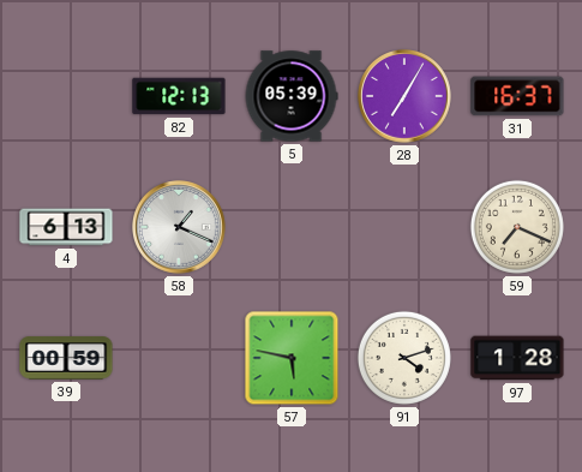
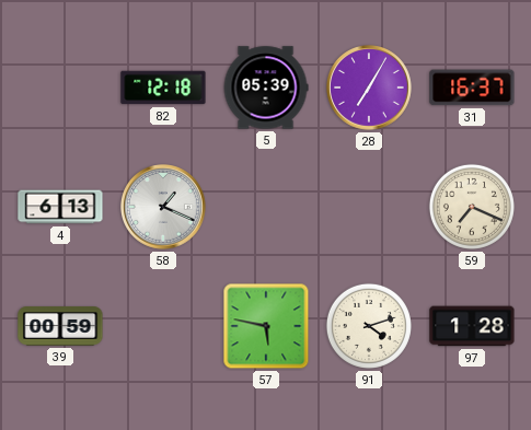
82: 12:13 -> 12:18
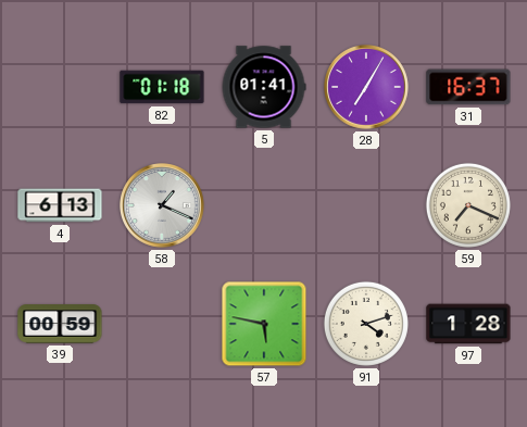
82: 12:18 -> 01:18
5: 05:39 -> 01:41
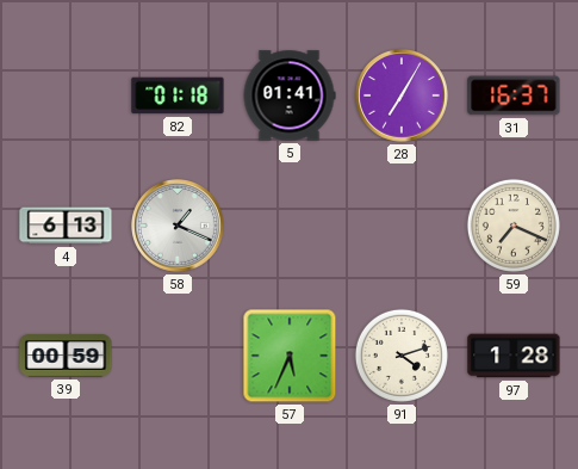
57: 5:47 -> 5:34
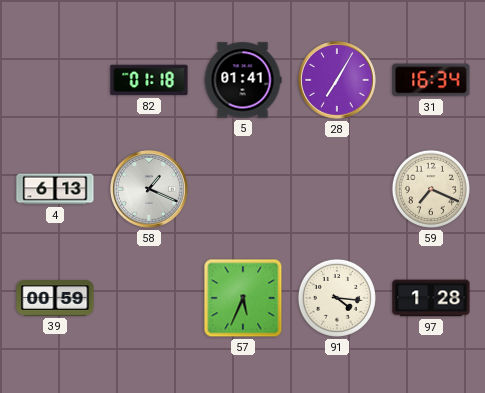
31: 16:37 -> 16:34
91: 4:12 -> 4:16
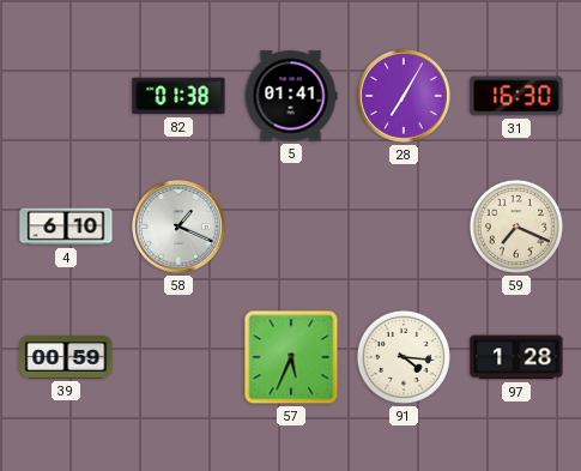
82: 01:18 -> 01:38
31: 16:34 -> 16:30
4: 6:13 -> 6:10
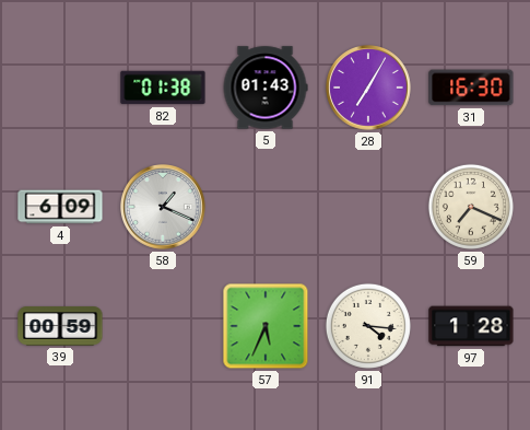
5: 01:41 -> 01:43
4: 6:10 -> 6:09
